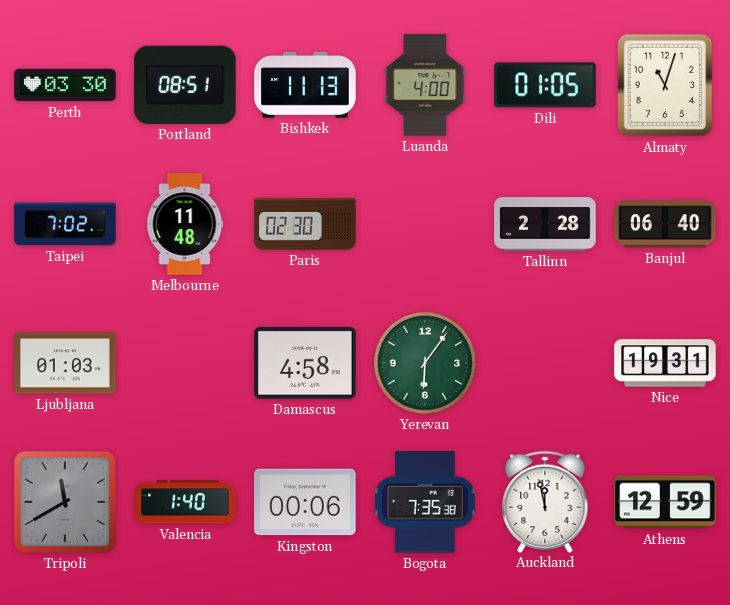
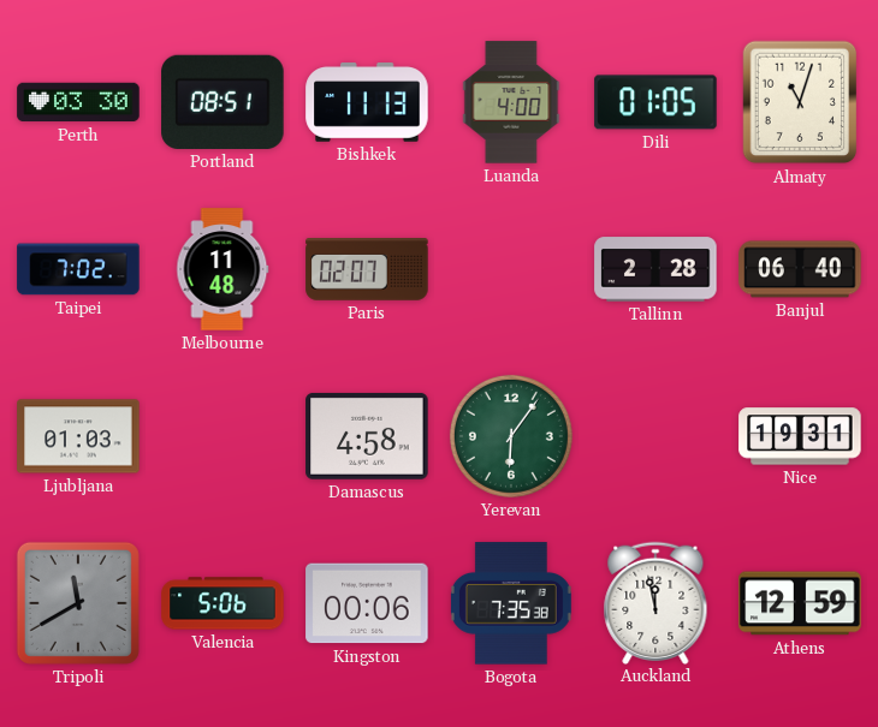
Paris: 02:30 -> 02:07
Valencia: 1:40 -> 5:06
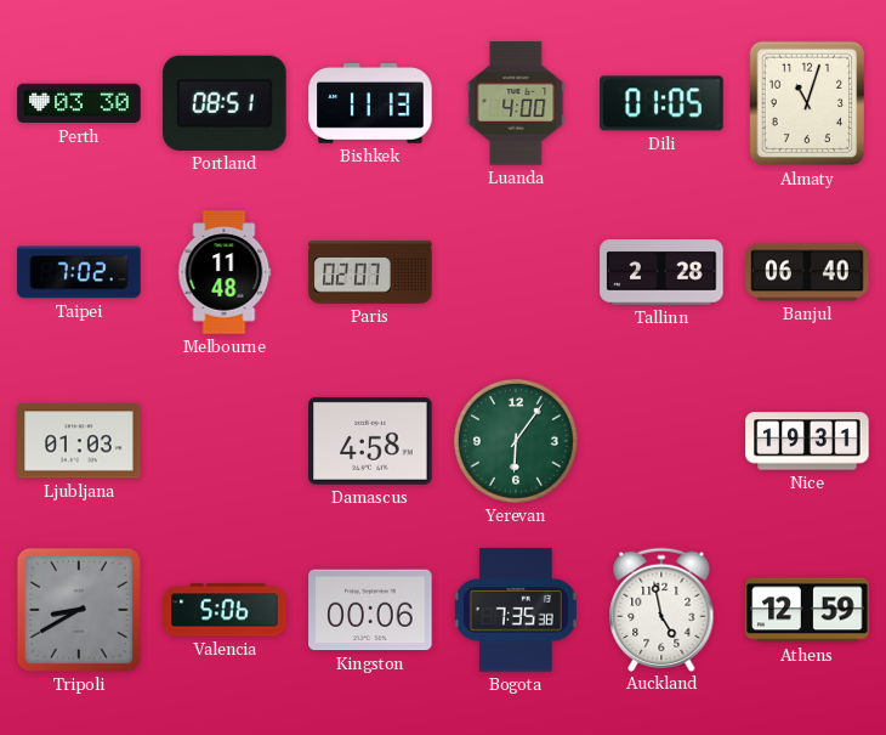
Tripoli: 11:40 -> 8:40
Auckland: 11:58 -> 4:58
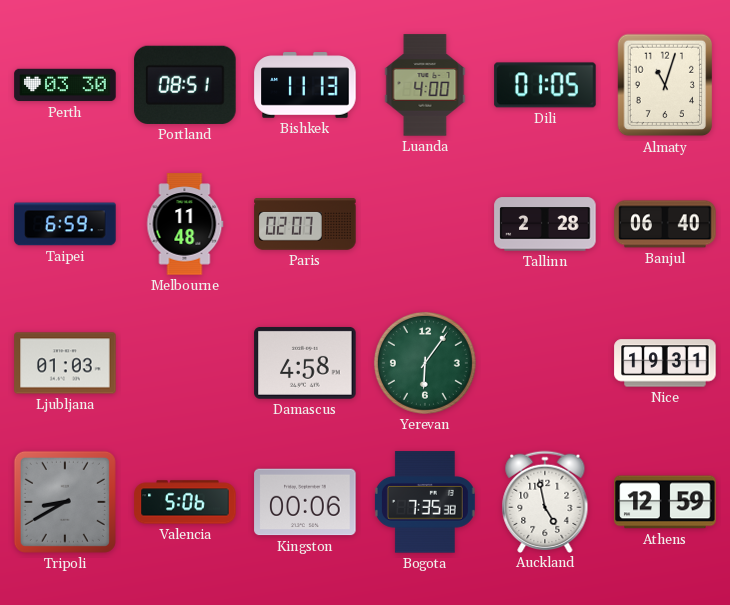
Taipei: 7:02 -> 6:59
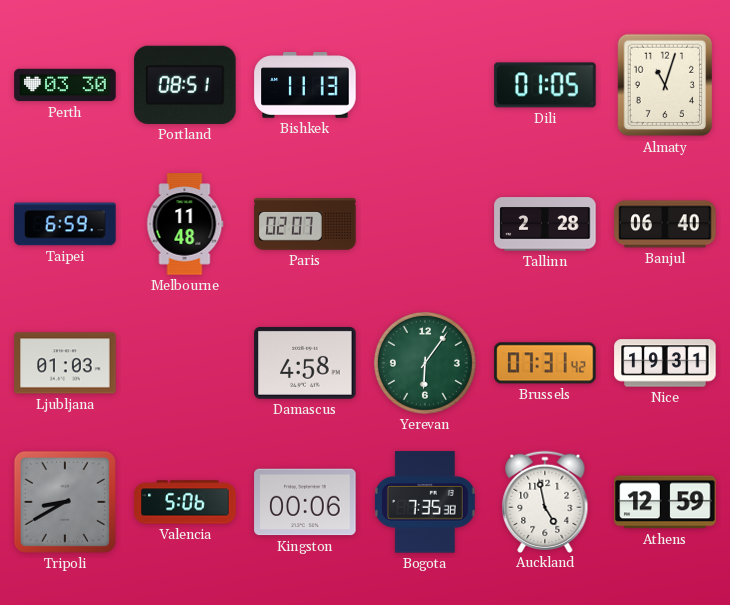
Luanda: 4:00 -> none
Brussels: none -> 07:31
